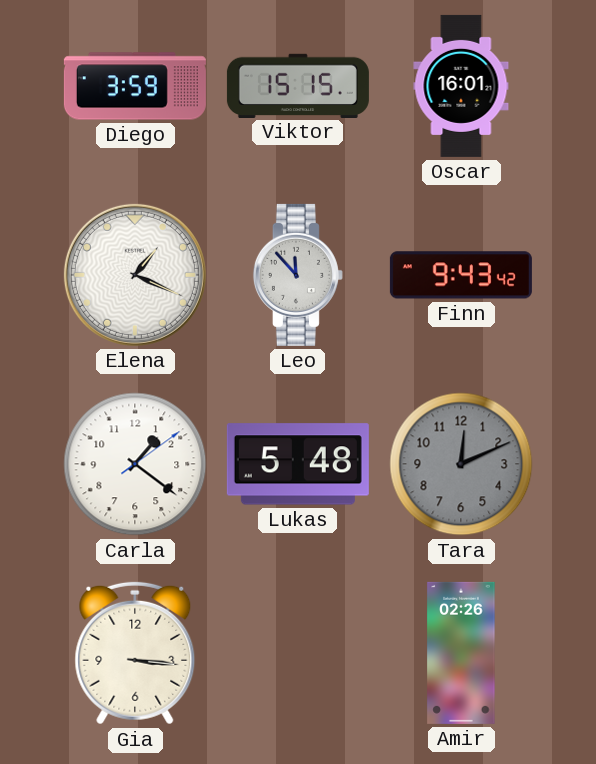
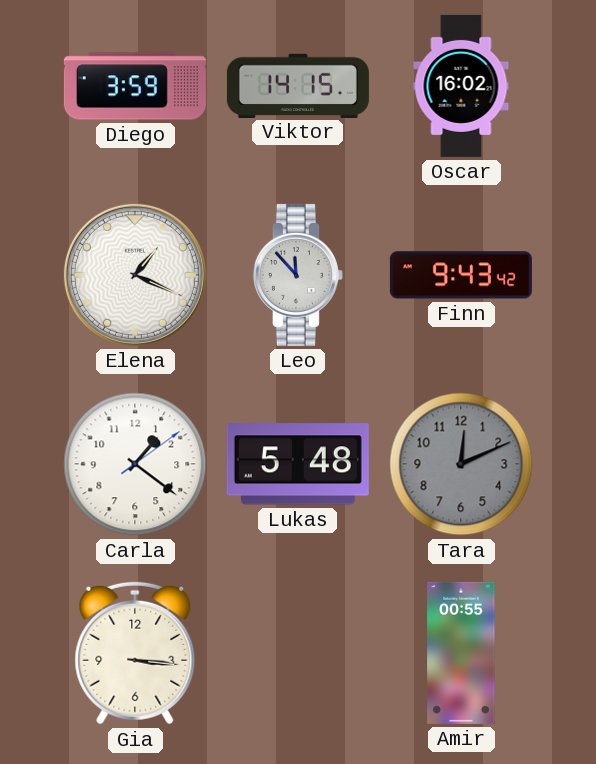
Viktor: 15:15 -> 14:15
Oscar: 16:01 -> 16:02
Amir: 02:26 -> 00:55
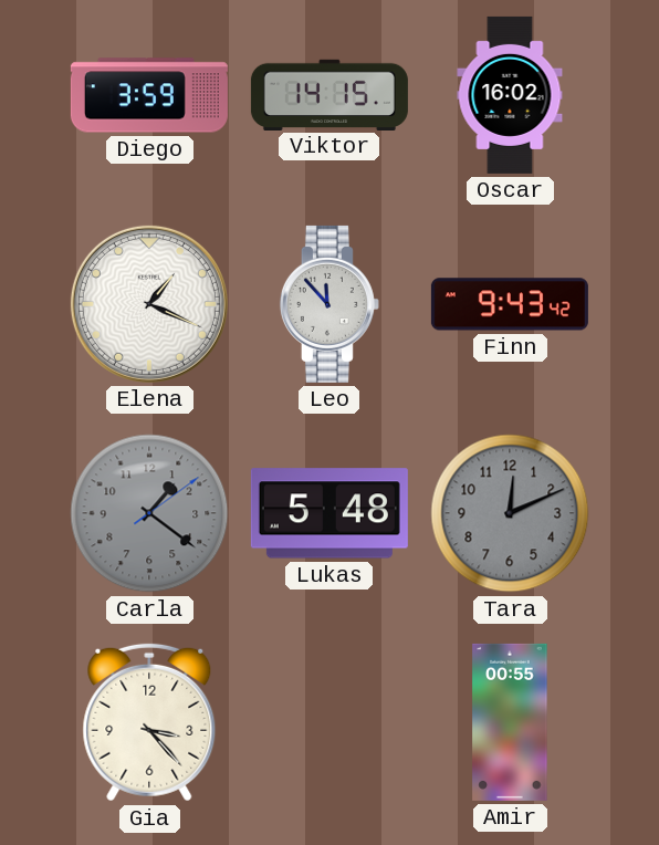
Carla dial: white -> grey
Gia: 3:16 -> 3:23
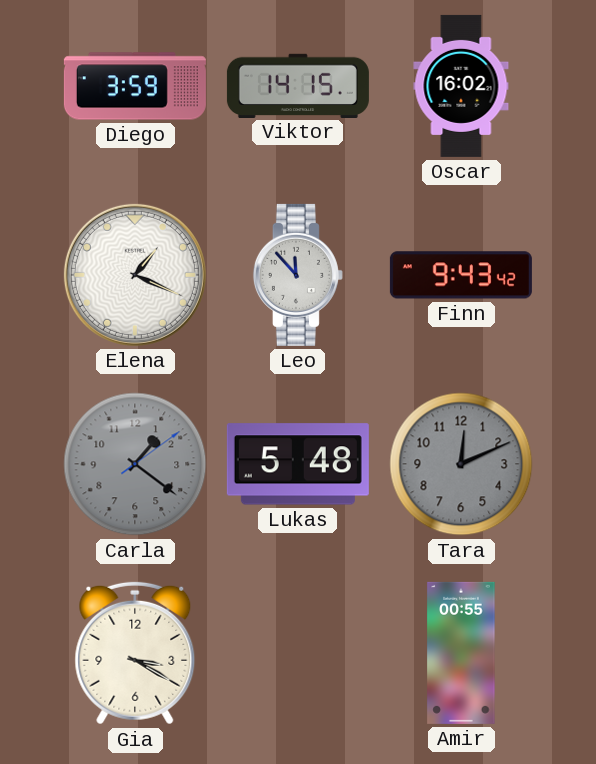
Gia: 3:23 -> 3:20
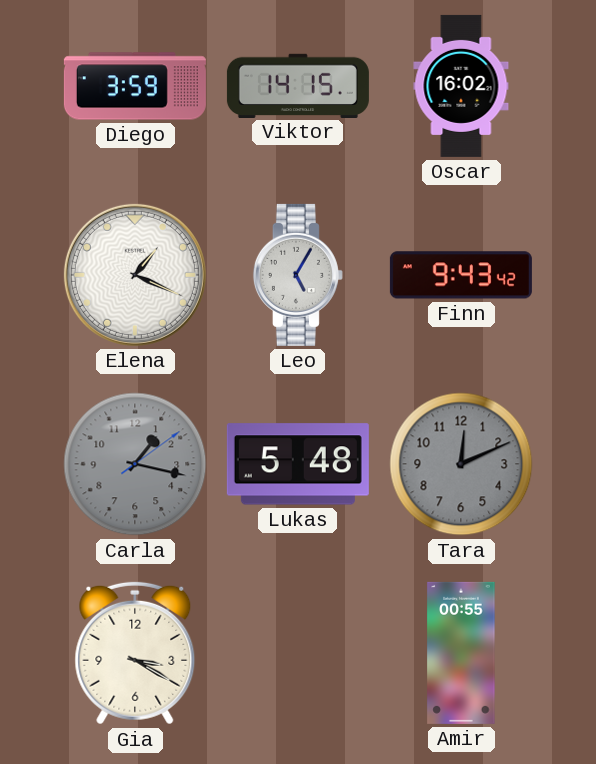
Leo: 11:53 -> 5:05
Carla: 1:21 -> 1:17
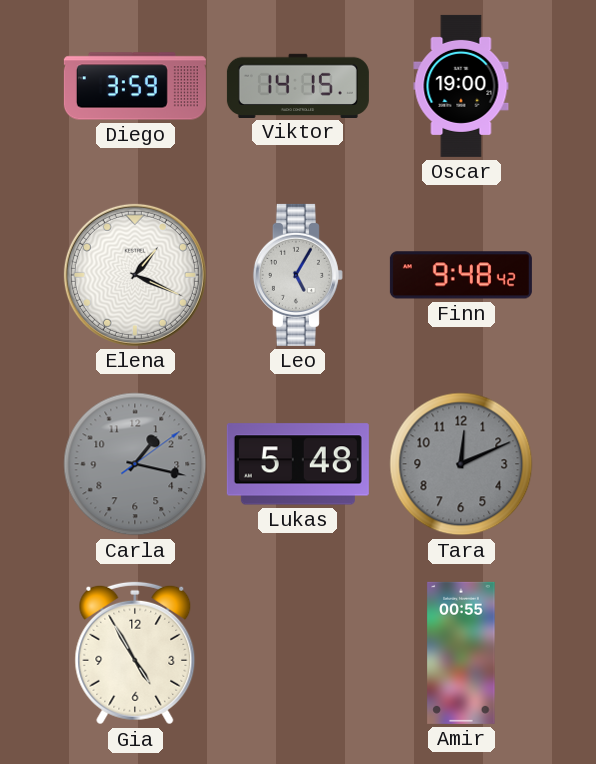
Oscar: 16:02 -> 19:00
Finn: 9:43 -> 9:48
Gia: 3:20 -> 4:55
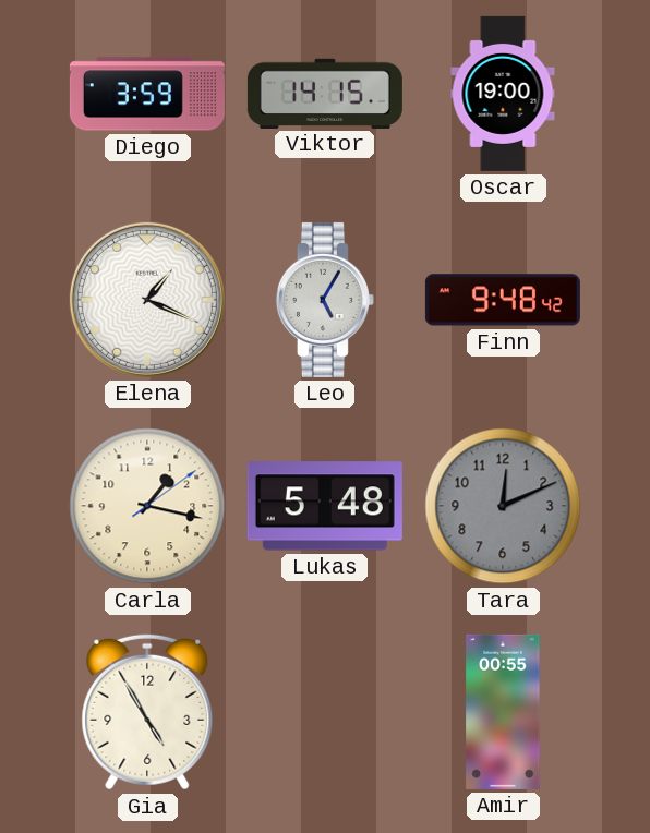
Carla dial: grey -> cream
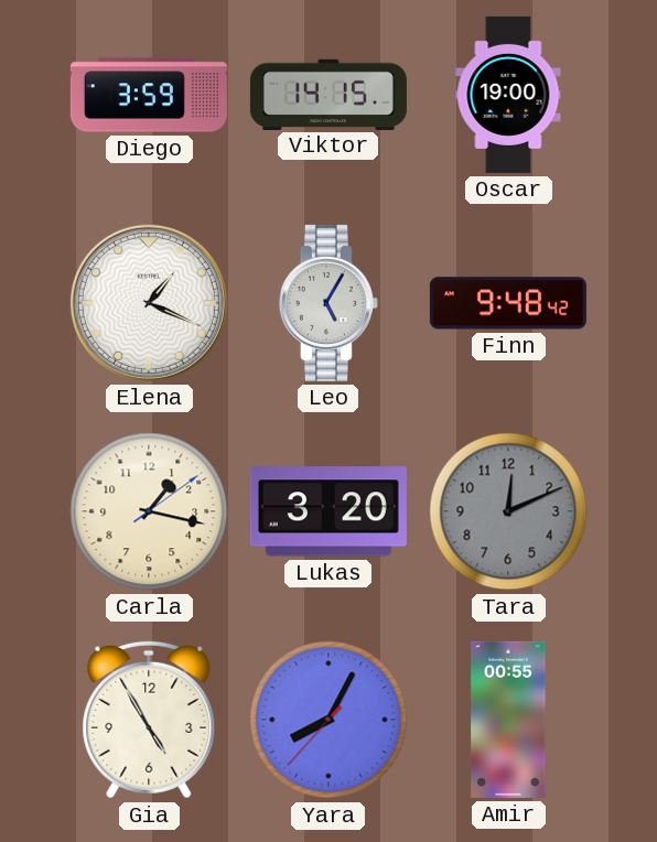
Lukas: 5:48 -> 3:20
Yara: none -> 8:04
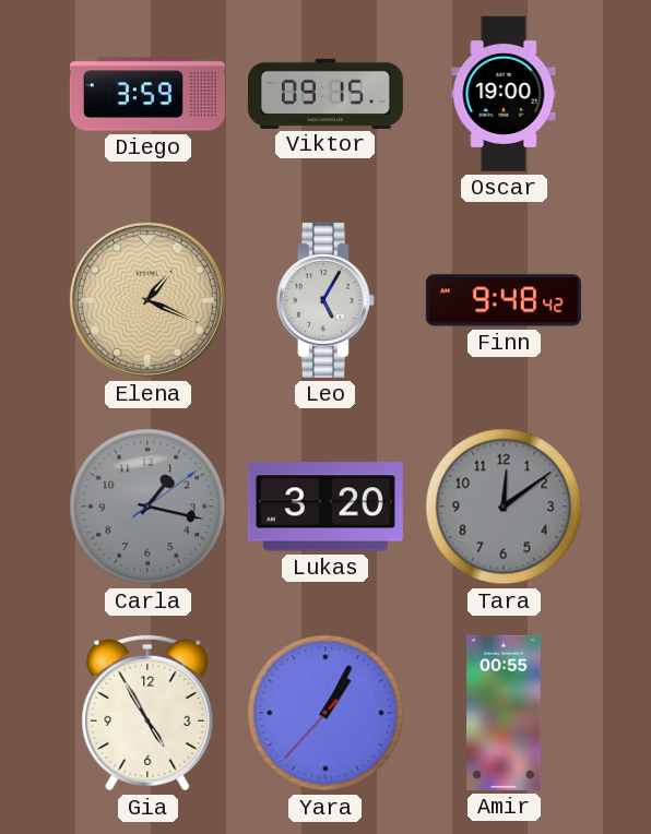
Viktor: 14:15 -> 09:15
Elena dial: white -> champagne
Carla dial: cream -> grey
Tara: 12:11 -> 12:09
Yara: 8:04 -> 1:04
